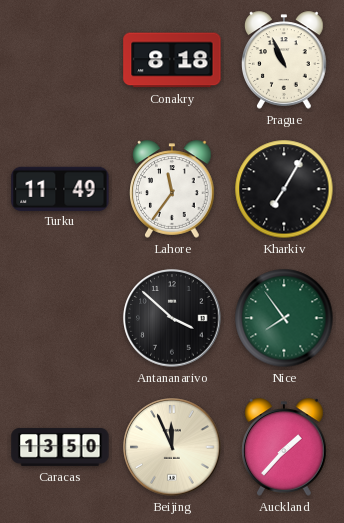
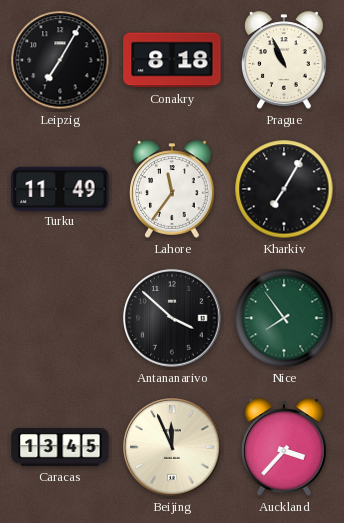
Leipzig: none -> 7:05
Caracas: 13:50 -> 13:45
Auckland: 1:37 -> 3:37
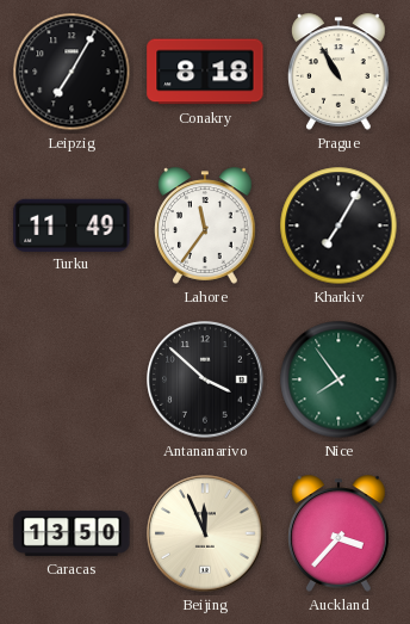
Prague: 10:56 -> 10:55
Caracas: 13:45 -> 13:50
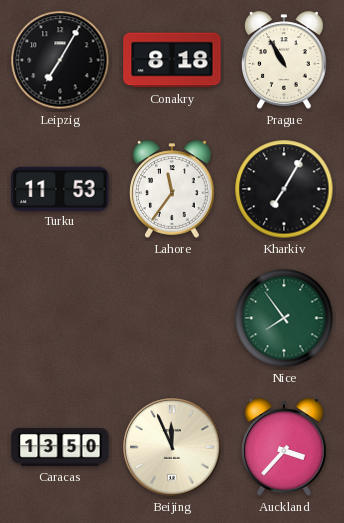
Turku: 11:49 -> 11:53
Antananarivo: 3:52 -> none
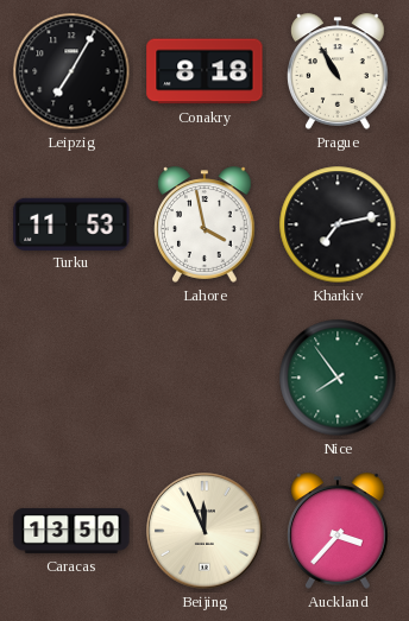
Lahore: 11:36 -> 3:58
Kharkiv: 7:05 -> 7:13
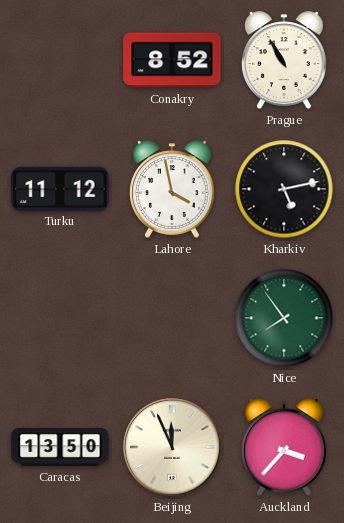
Leipzig: 7:05 -> none
Conakry: 8:18 -> 8:52
Turku: 11:53 -> 11:12
Kharkiv: 7:13 -> 5:13
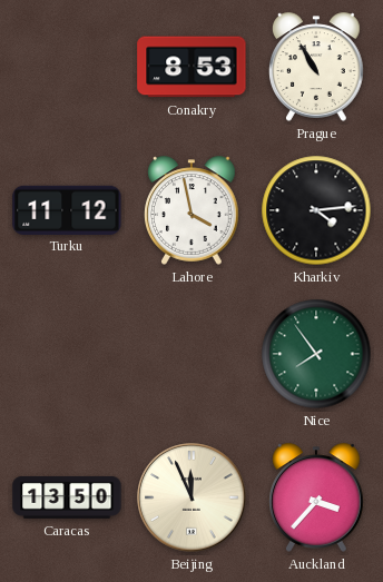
Conakry: 8:52 -> 8:53
Kharkiv: 5:13 -> 4:14
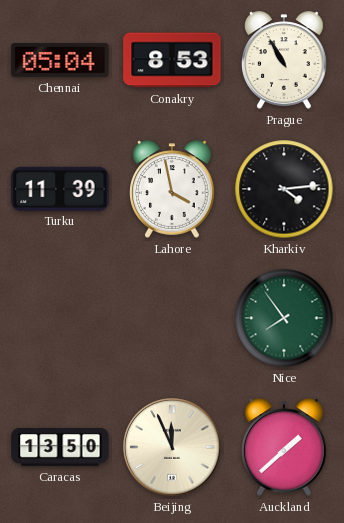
Chennai: none -> 05:04
Turku: 11:12 -> 11:39
Auckland: 3:37 -> 1:38
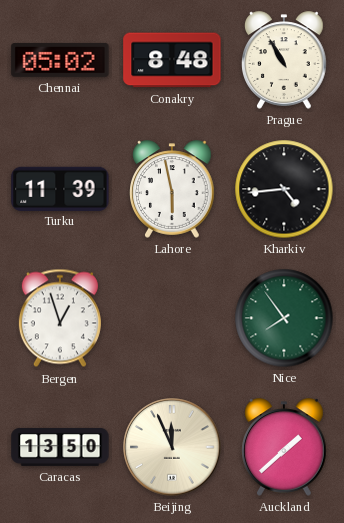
Chennai: 05:04 -> 05:02
Conakry: 8:53 -> 8:48
Lahore: 3:58 -> 5:58
Kharkiv: 4:14 -> 4:44
Bergen: none -> 12:57
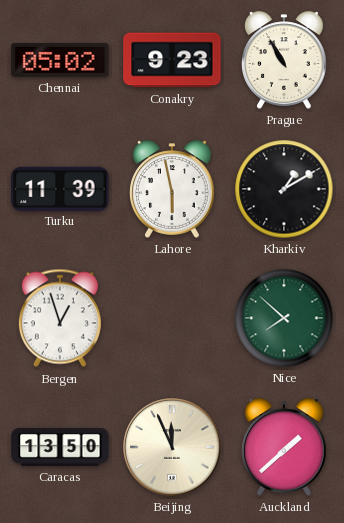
Conakry: 8:48 -> 9:23
Kharkiv: 4:44 -> 1:10
Nice: 7:54 -> 7:52
